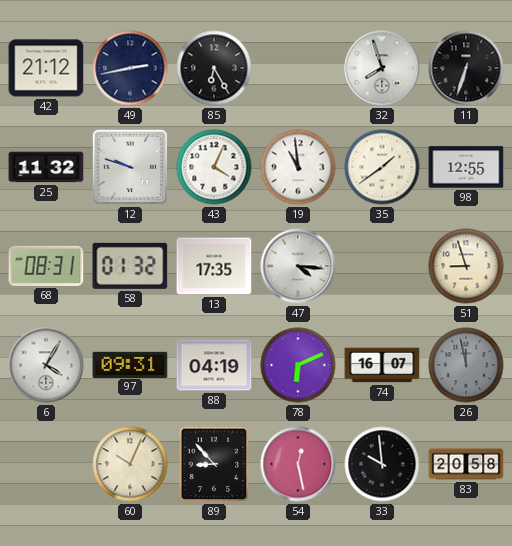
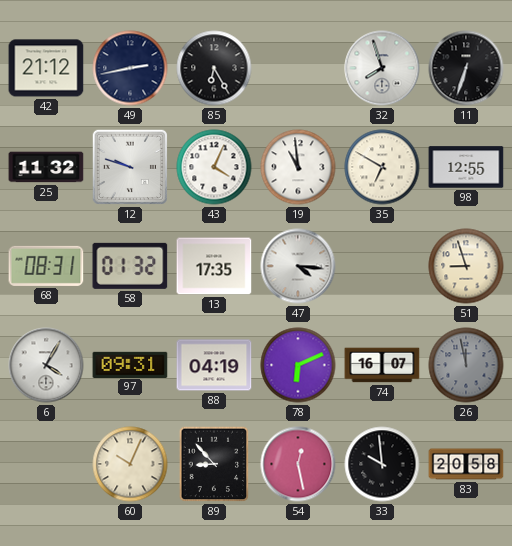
35: 1:39 -> 6:50
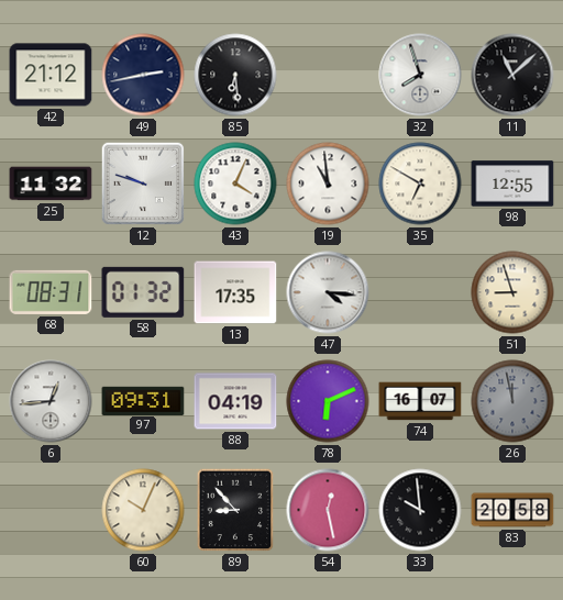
85: 6:25 -> 6:29
11: 6:33 -> 11:08
6: 4:05 -> 12:44
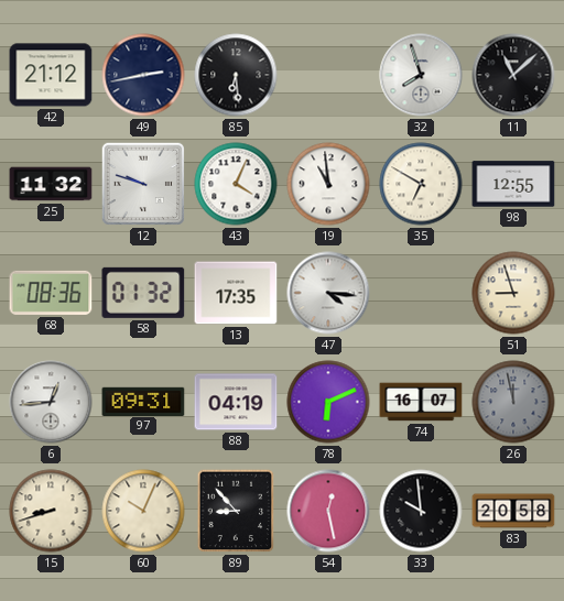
68: 08:31 -> 08:36
15: none -> 8:42
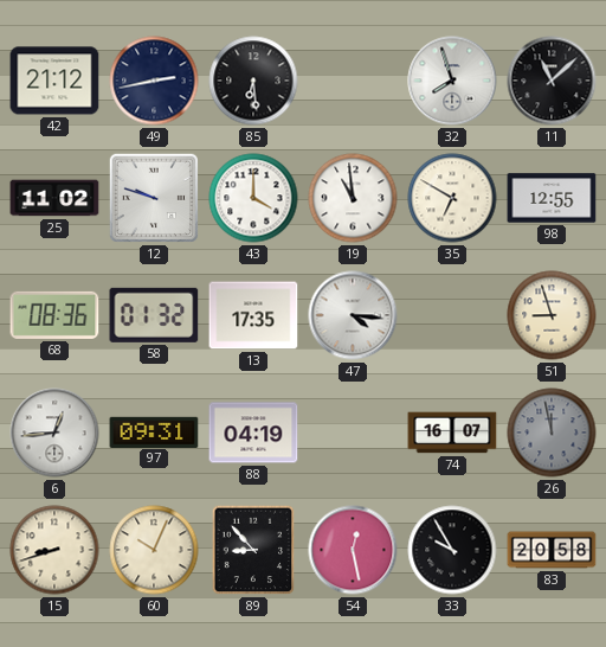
25: 11:32 -> 11:02
43: 4:04 -> 4:00
78: 6:11 -> none
33: 9:59 -> 9:55
